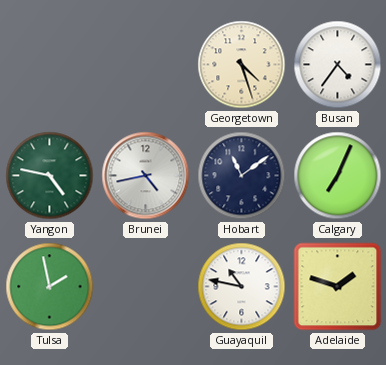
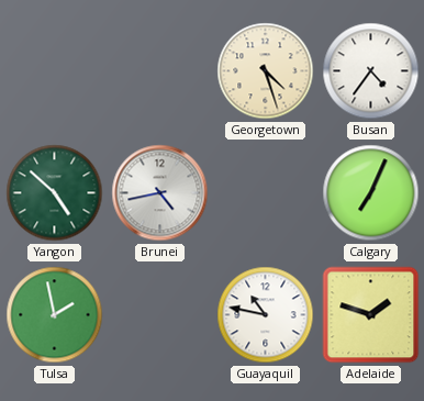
Yangon: 4:47 -> 4:52
Hobart: 11:09 -> none
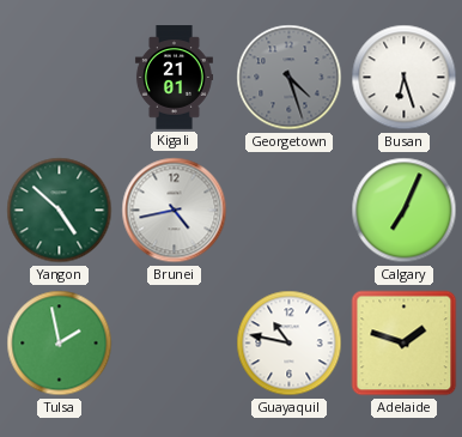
Kigali: none -> 21:01
Georgetown dial: cream -> grey
Busan: 4:36 -> 6:27
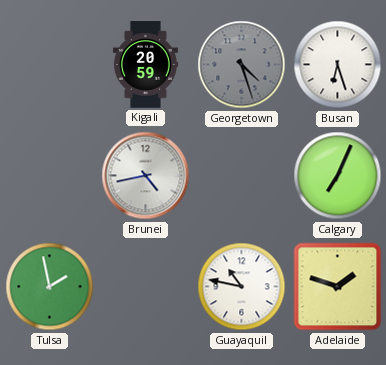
Kigali: 21:01 -> 20:59
Yangon: 4:52 -> none
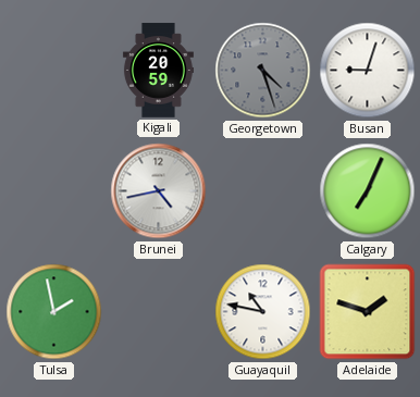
Busan: 6:27 -> 9:03
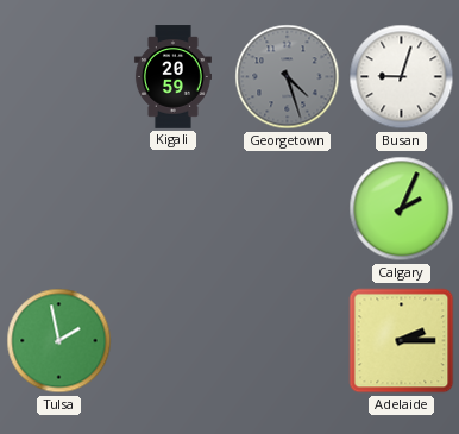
Brunei: 4:43 -> none
Calgary: 7:04 -> 2:04
Guayaquil: 10:47 -> none
Adelaide: 1:48 -> 2:15
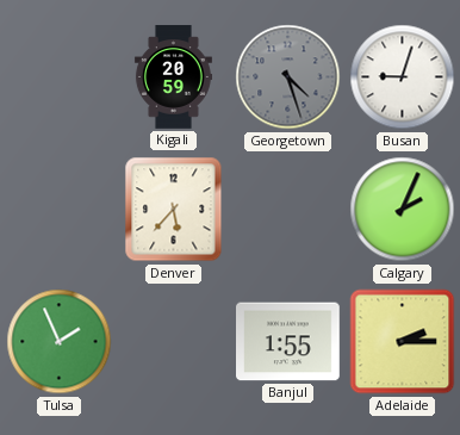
Denver: none -> 5:37
Tulsa: 1:58 -> 1:56
Banjul: none -> 1:55
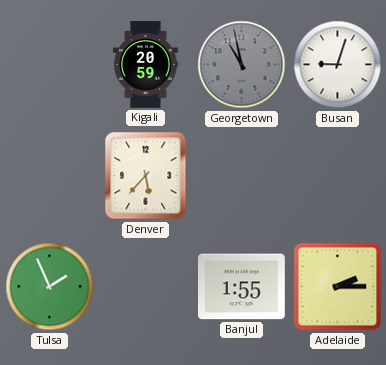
Georgetown: 4:27 -> 10:58
Calgary: 2:04 -> none
